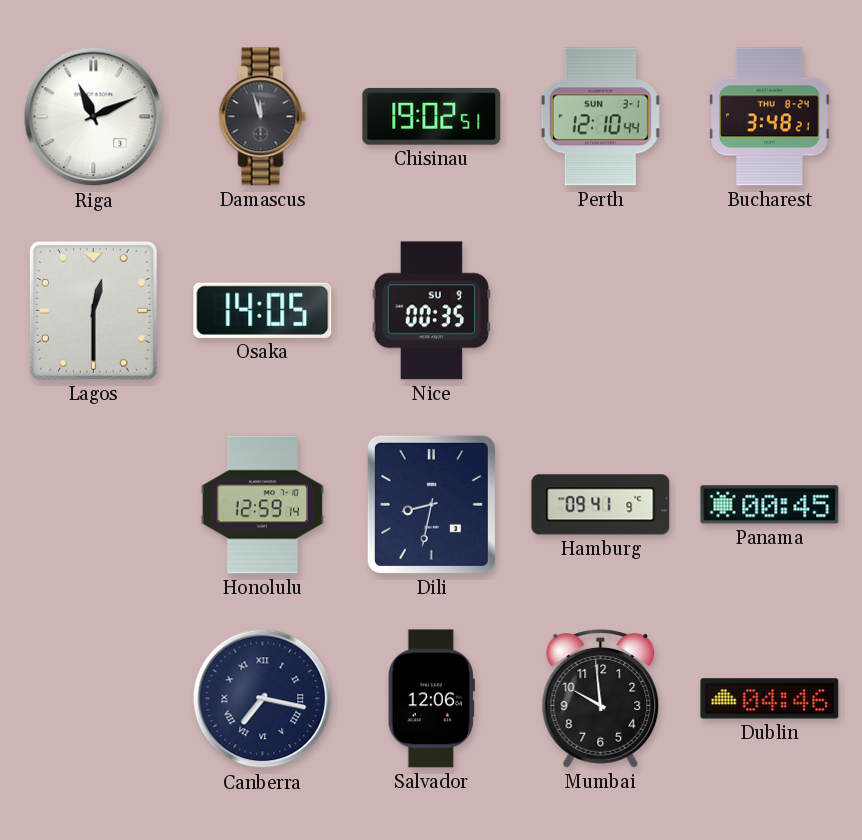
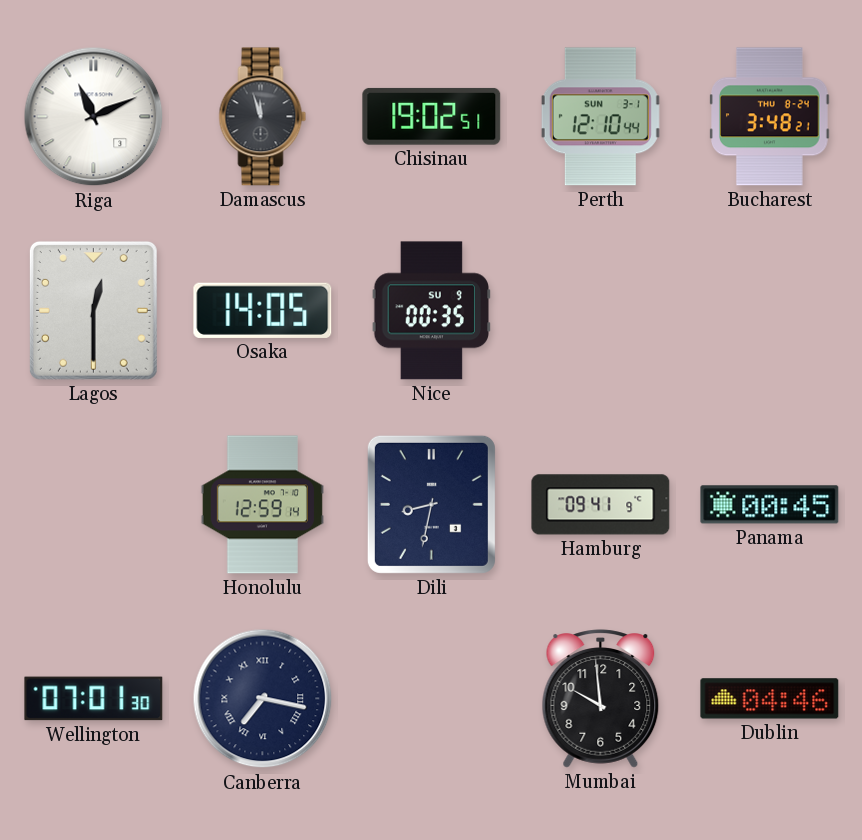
Wellington: none -> 07:01
Salvador: 12:06 -> none
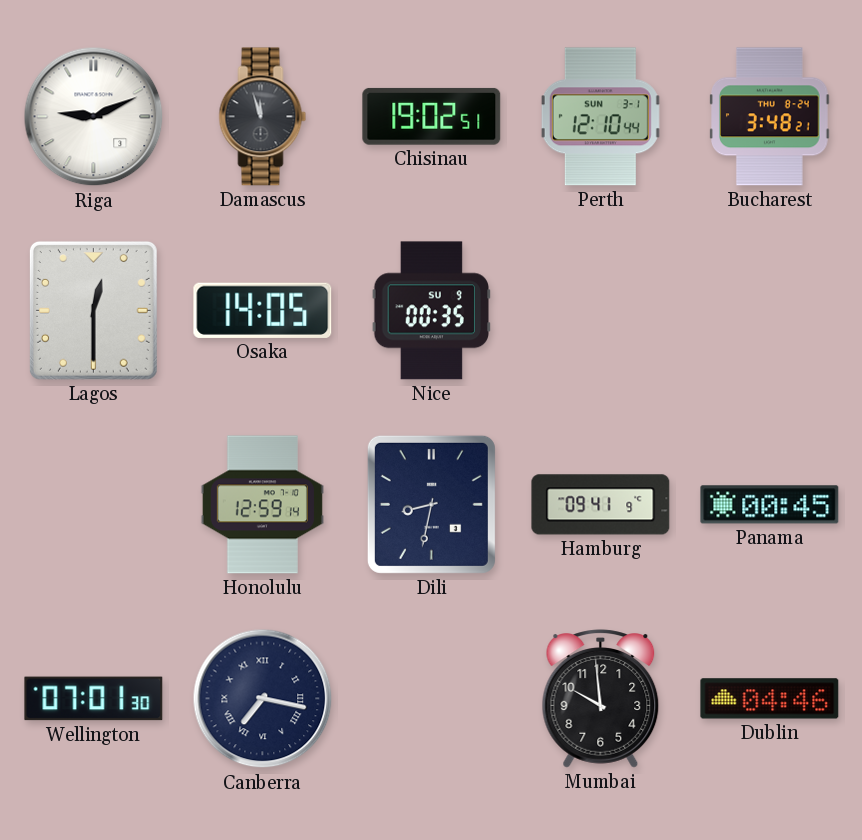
Riga: 11:11 -> 9:11
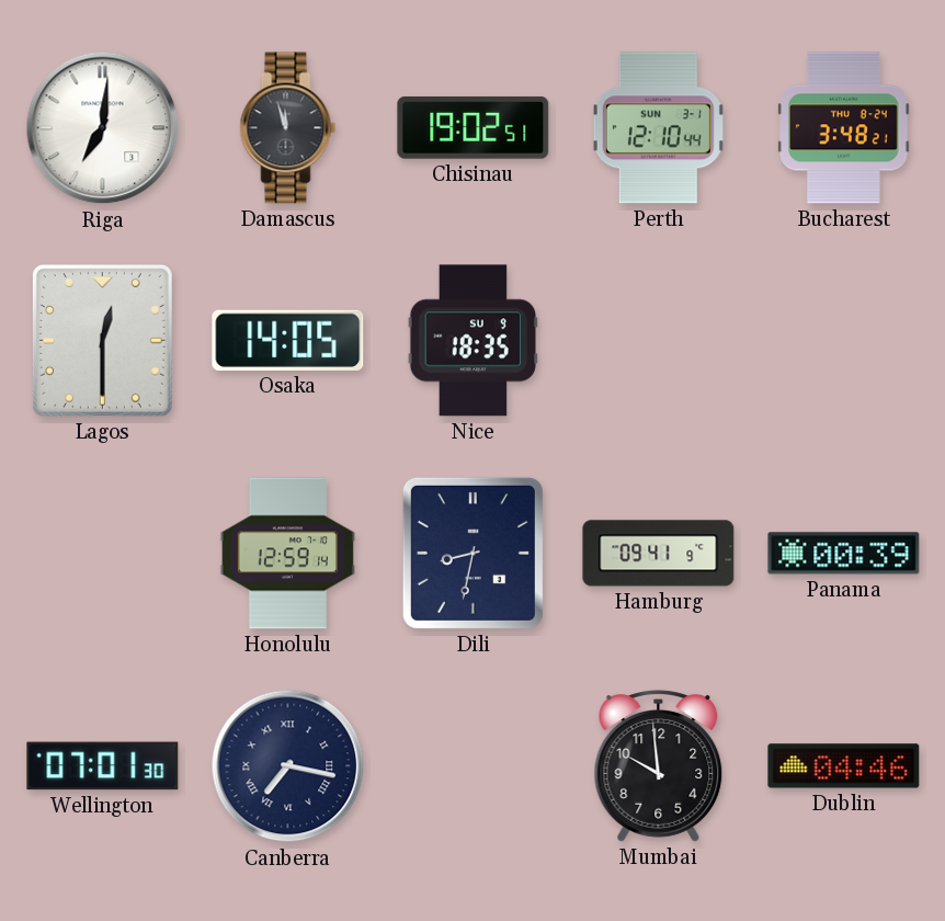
Riga: 9:11 -> 7:01
Nice: 00:35 -> 18:35
Panama: 00:45 -> 00:39
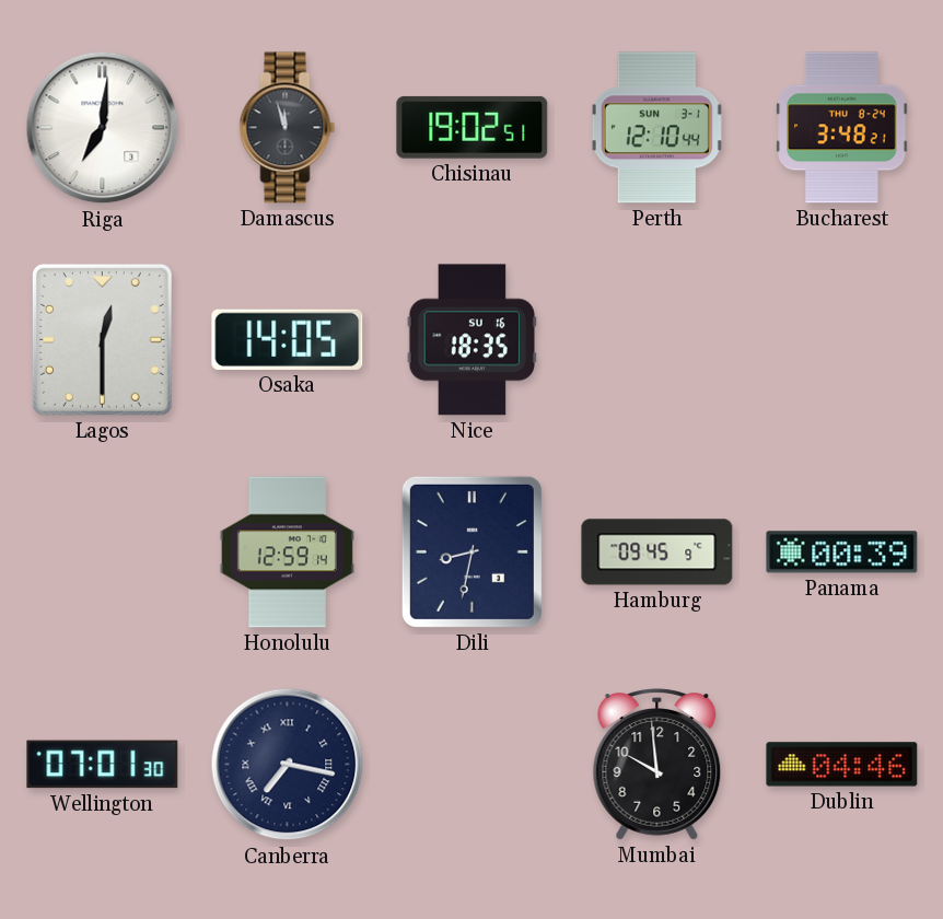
Nice date: SU 9 -> SU 16
Hamburg: 09:41 -> 09:45
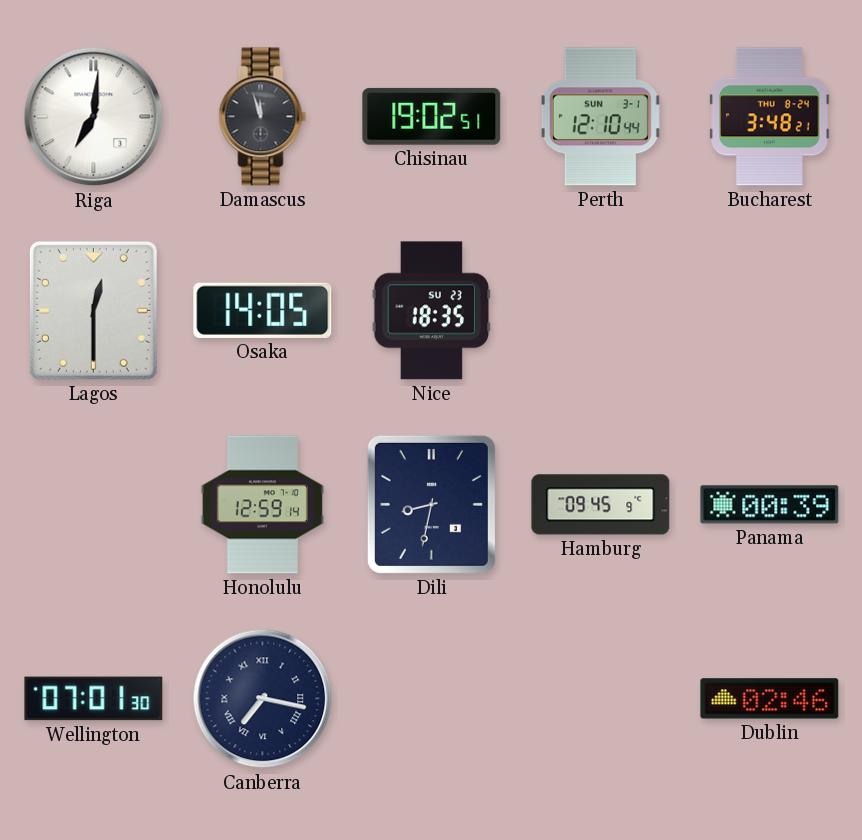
Nice date: SU 16 -> SU 23
Mumbai: 9:59 -> none
Dublin: 04:46 -> 02:46
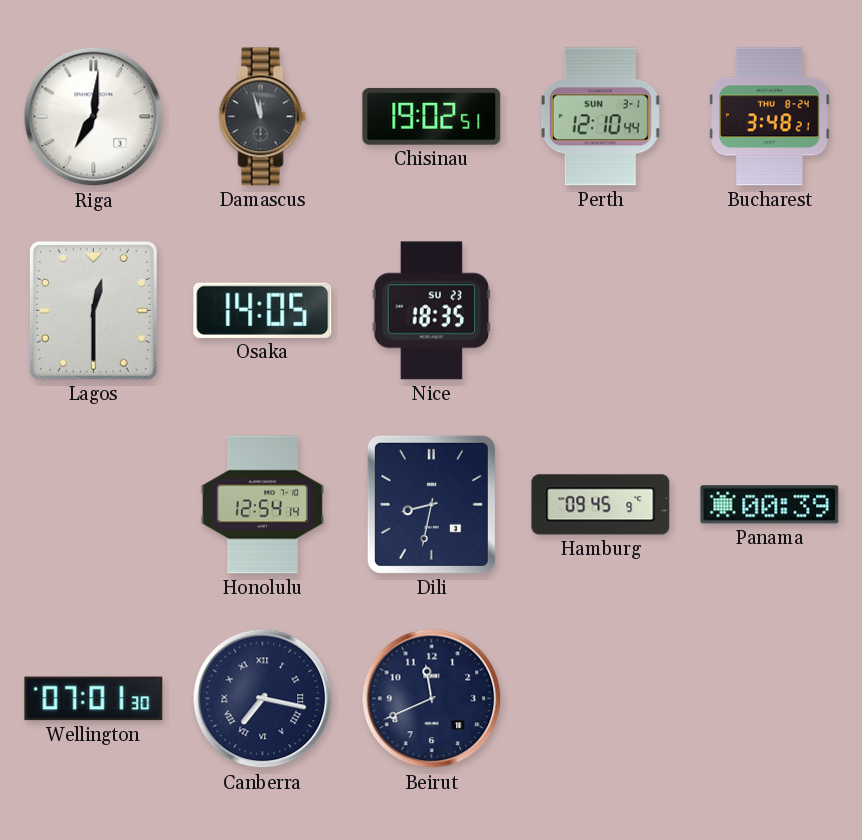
Honolulu: 12:59 -> 12:54
Beirut: none -> 11:41
Dublin: 02:46 -> none
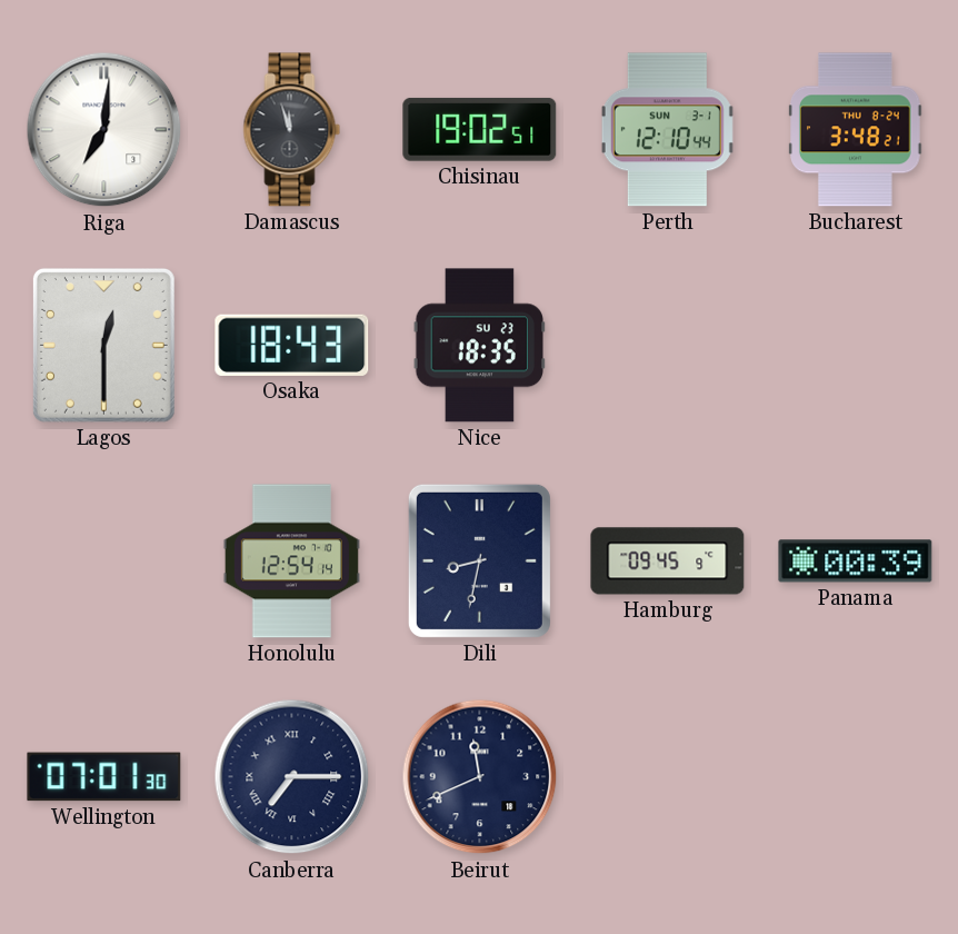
Osaka: 14:05 -> 18:43
Canberra: 7:17 -> 7:15
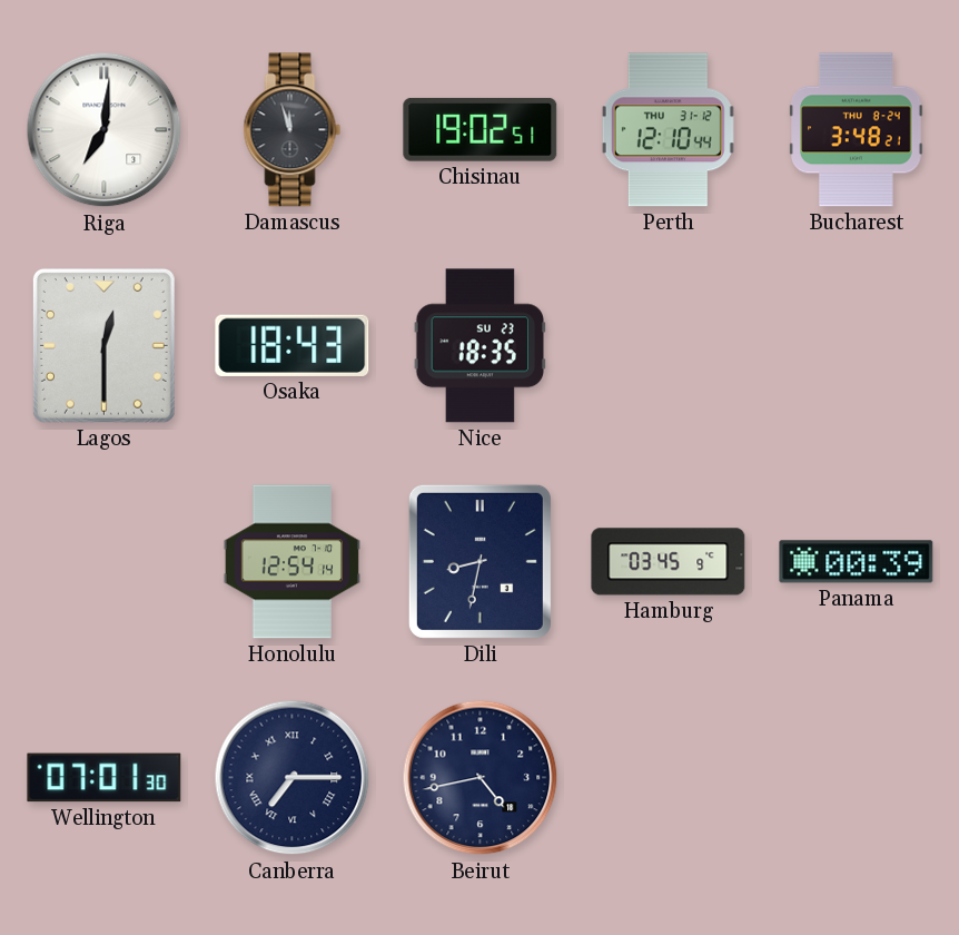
Perth date: SUN 3-1 -> THU 31-12
Hamburg: 09:45 -> 03:45
Beirut: 11:41 -> 4:43
